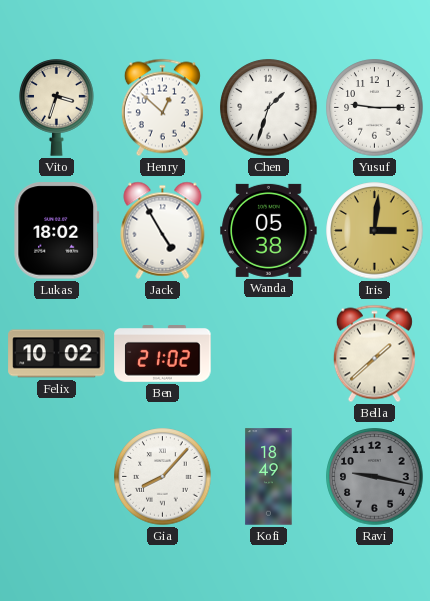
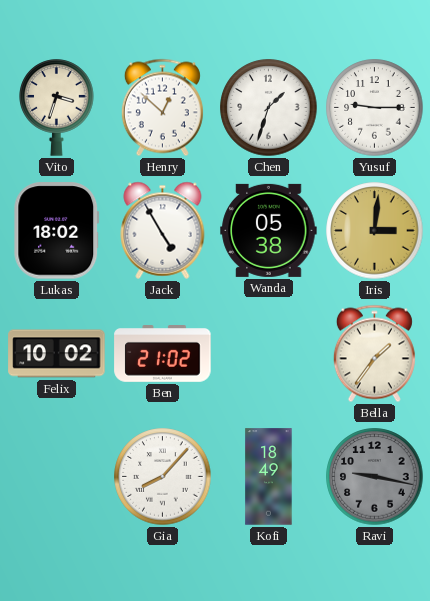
Bella: 1:38 -> 1:36
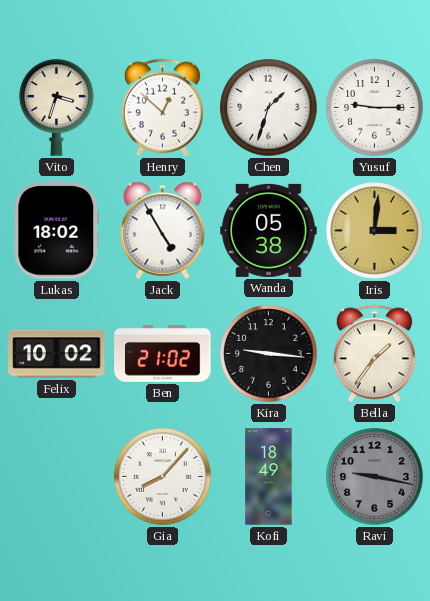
Kira: none -> 9:16
